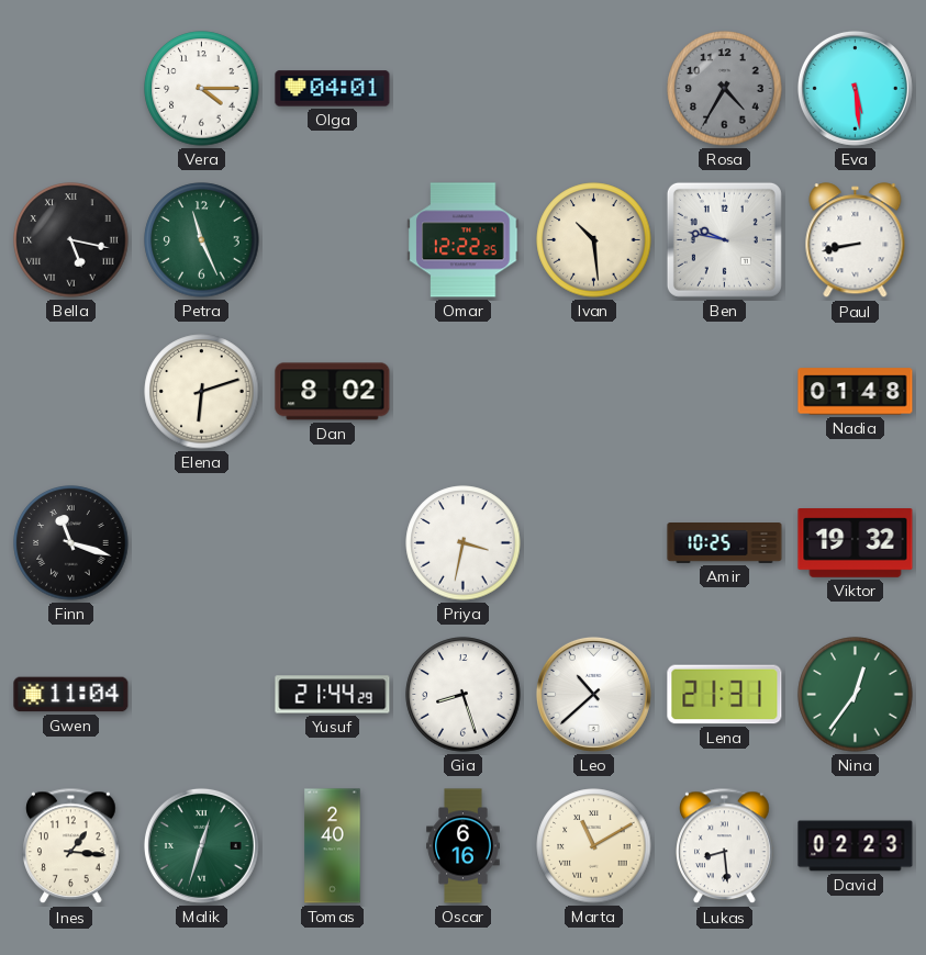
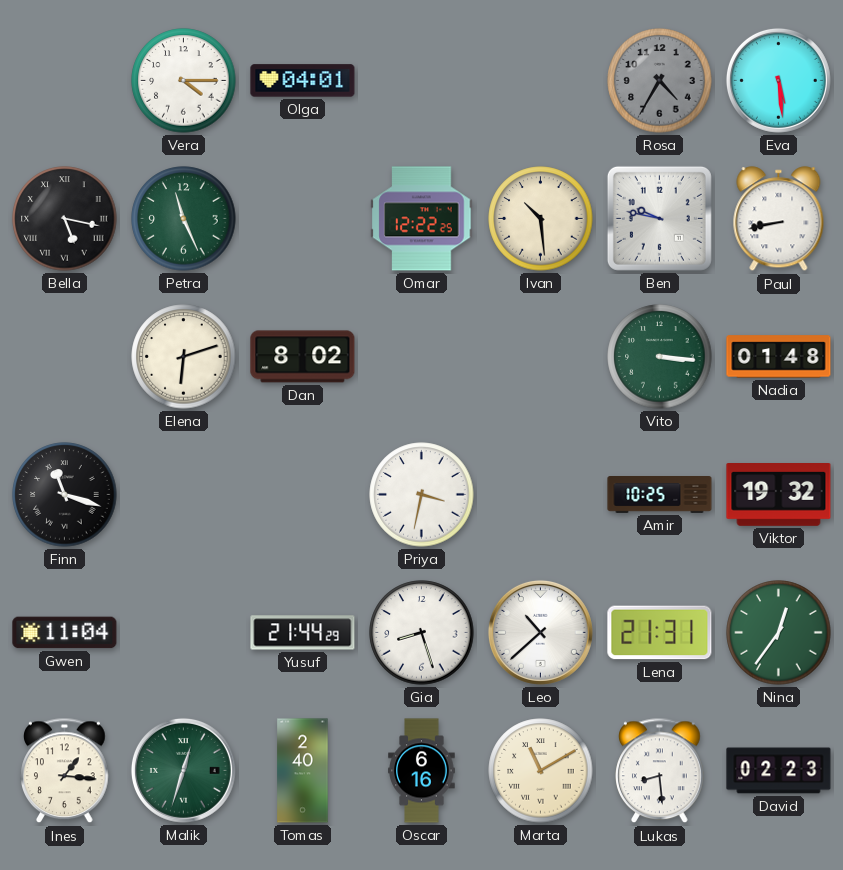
Vito: none -> 3:16
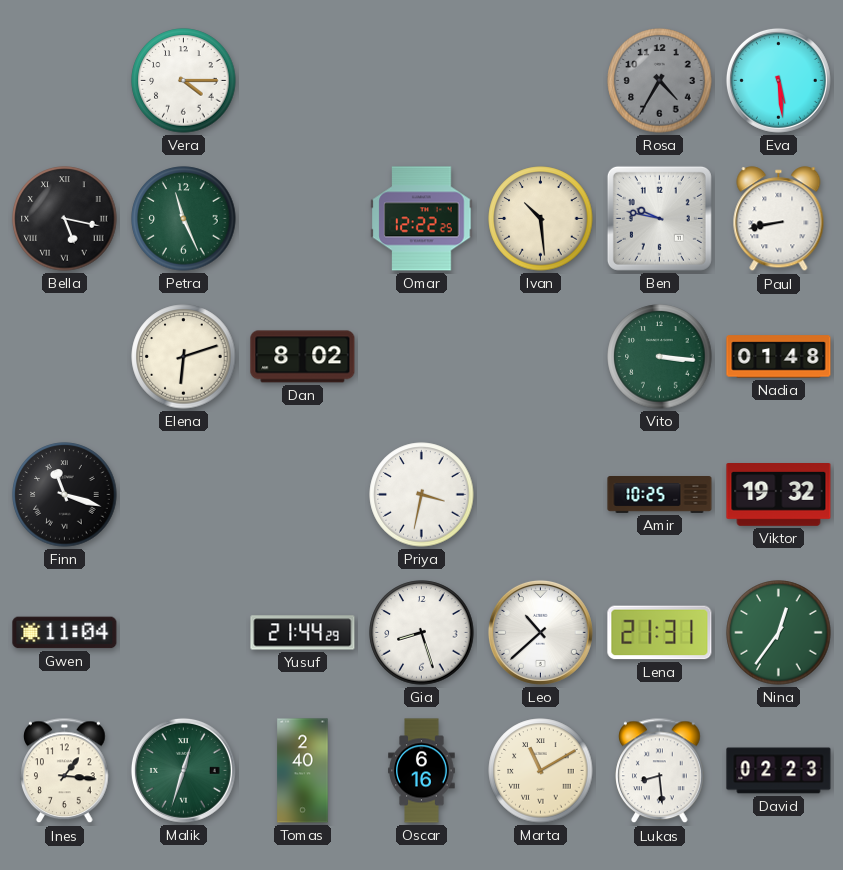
Olga: 04:01 -> none
